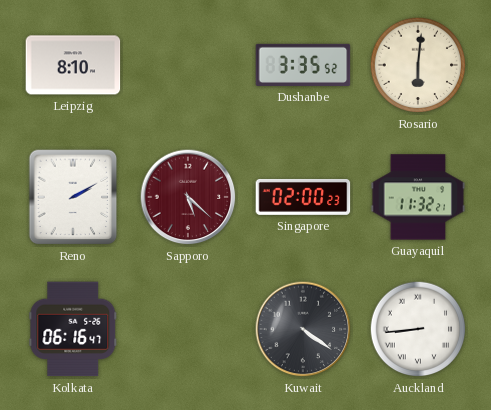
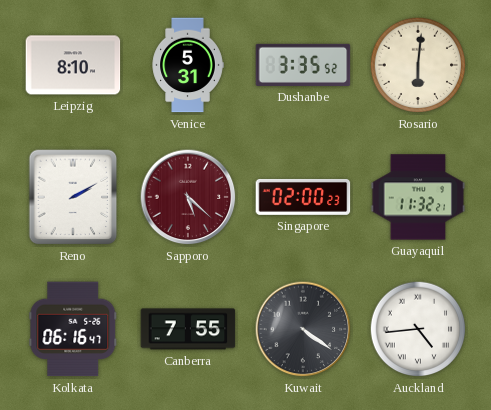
Venice: none -> 5:31
Canberra: none -> 7:55
Auckland: 8:44 -> 4:44
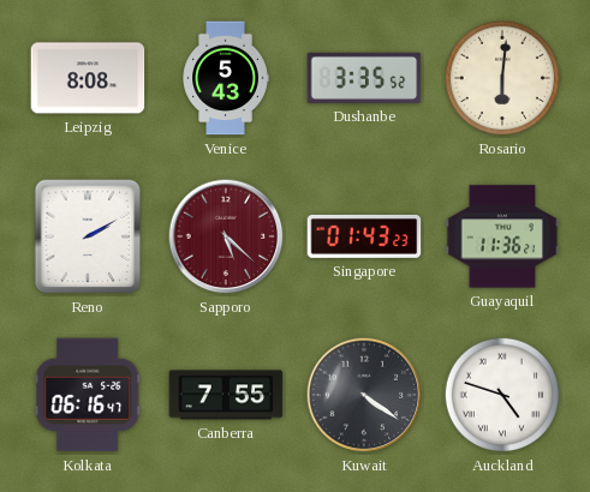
Leipzig: 8:10 -> 8:08
Venice: 5:31 -> 5:43
Singapore: 02:00 -> 01:43
Guayaquil: 11:32 -> 11:36
Auckland: 4:44 -> 4:48
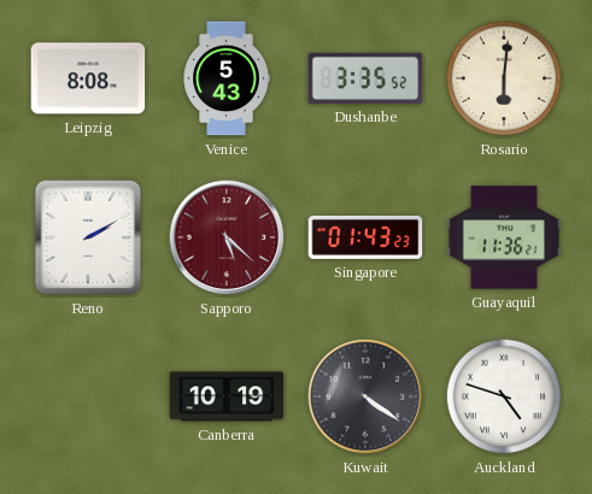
Kolkata: 06:16 -> none
Canberra: 7:55 -> 10:19
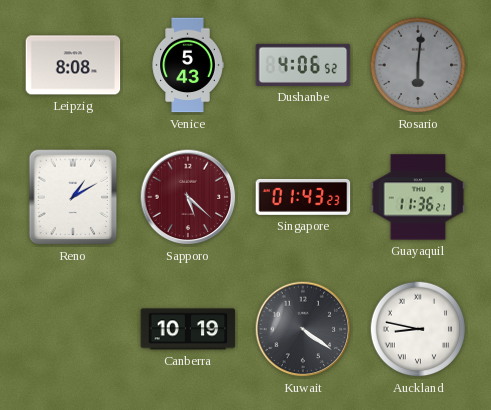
Dushanbe: 3:35 -> 4:06
Rosario dial: cream -> grey
Reno: 2:10 -> 1:10
Auckland: 4:48 -> 8:47
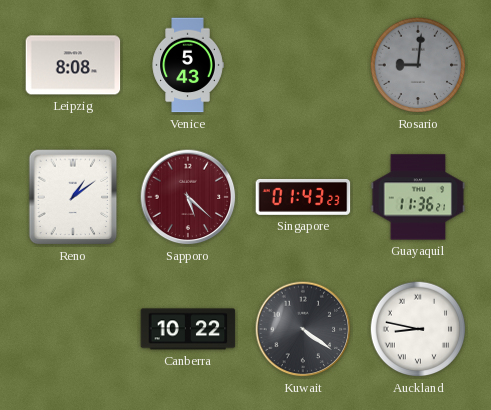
Dushanbe: 4:06 -> none
Rosario: 6:01 -> 9:01
Reno: 1:10 -> 1:09
Canberra: 10:19 -> 10:22
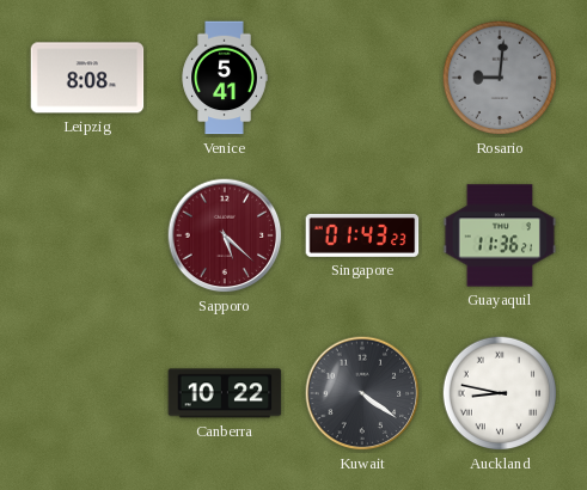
Venice: 5:43 -> 5:41
Reno: 1:09 -> none
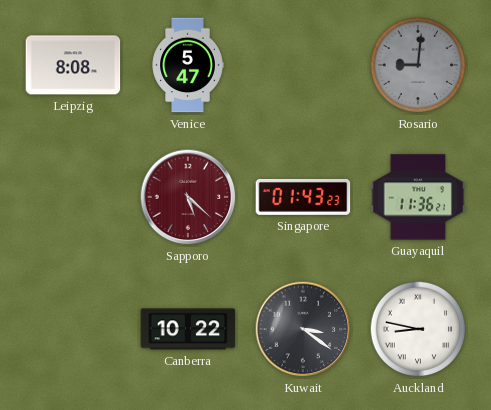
Venice: 5:41 -> 5:47
Kuwait: 4:21 -> 3:21
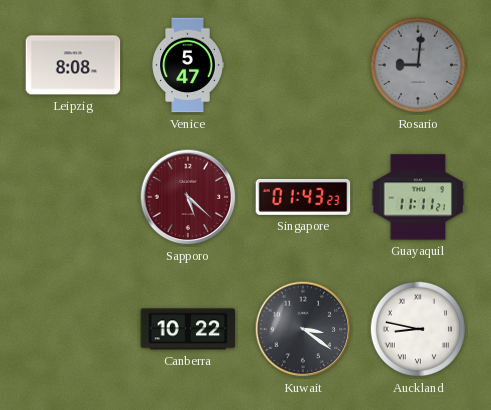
Guayaquil: 11:36 -> 11:11
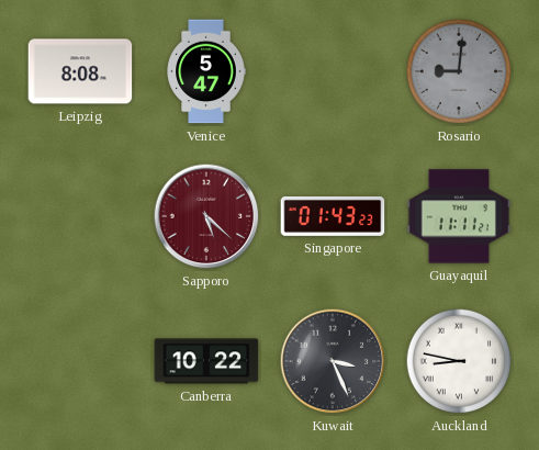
Kuwait: 3:21 -> 3:26
